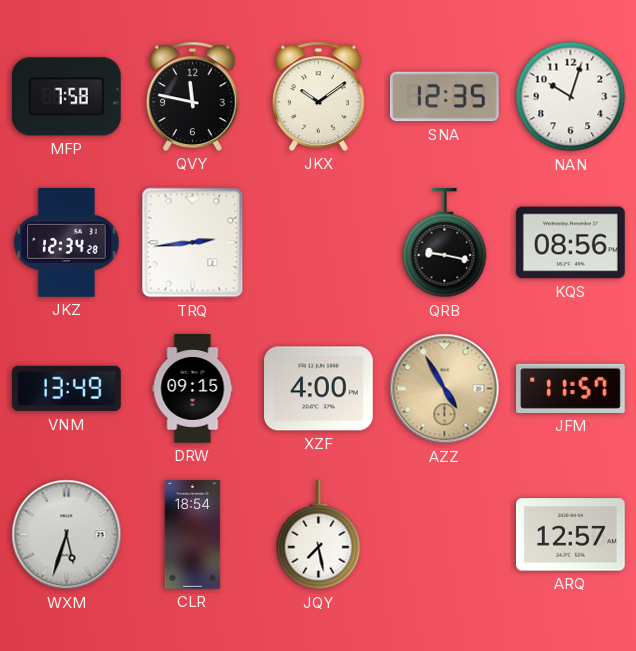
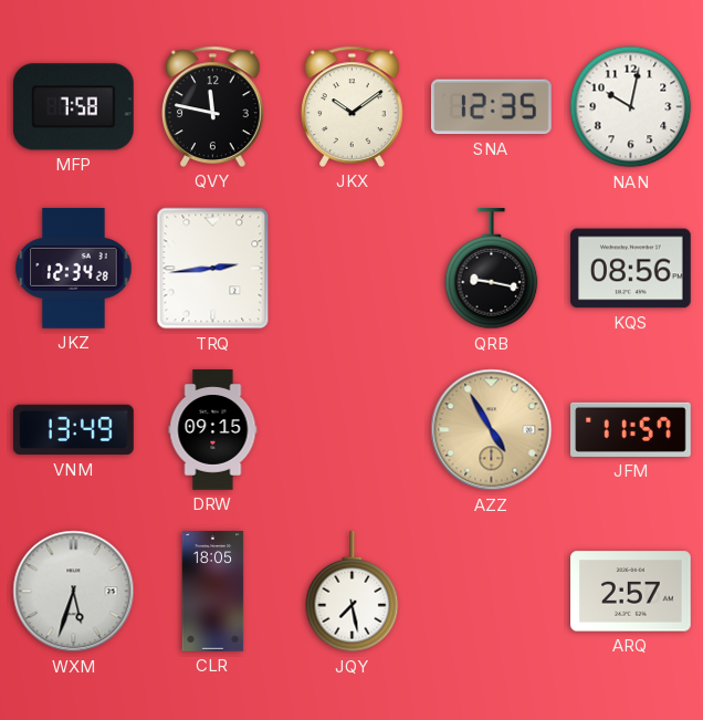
NAN: 10:03 -> 10:02
XZF: 4:00 -> none
CLR: 18:54 -> 18:05
ARQ: 12:57 -> 2:57
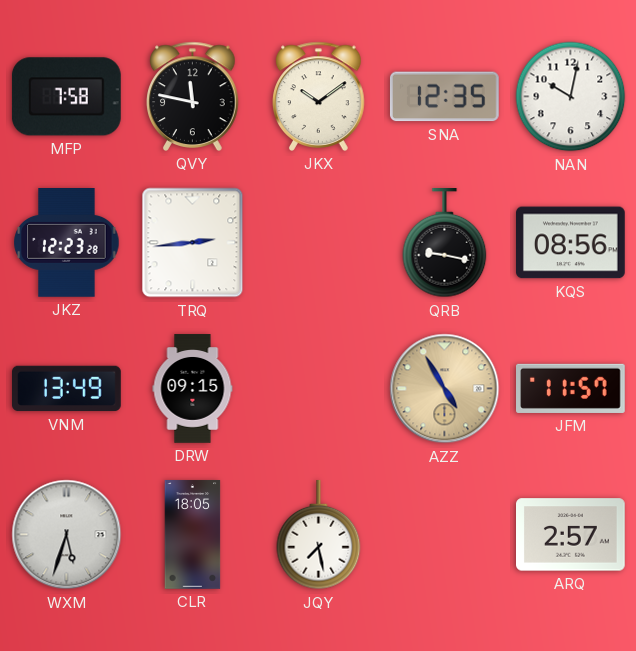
JKZ: 12:34 -> 12:23
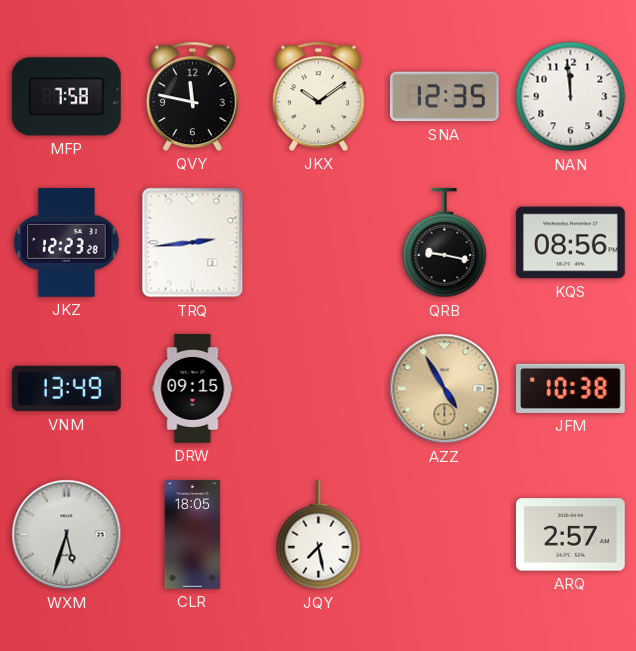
NAN: 10:02 -> 11:59
JFM: 11:57 -> 10:38
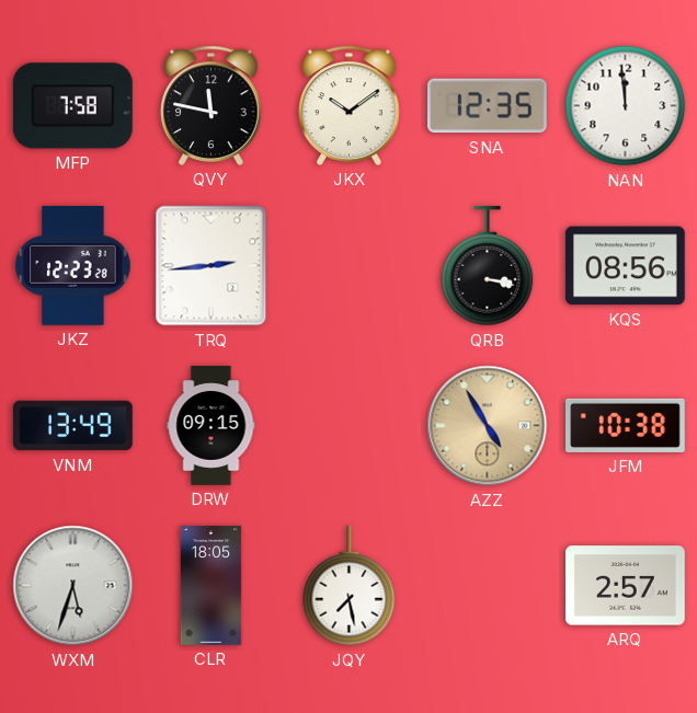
QRB: 9:17 -> 3:17
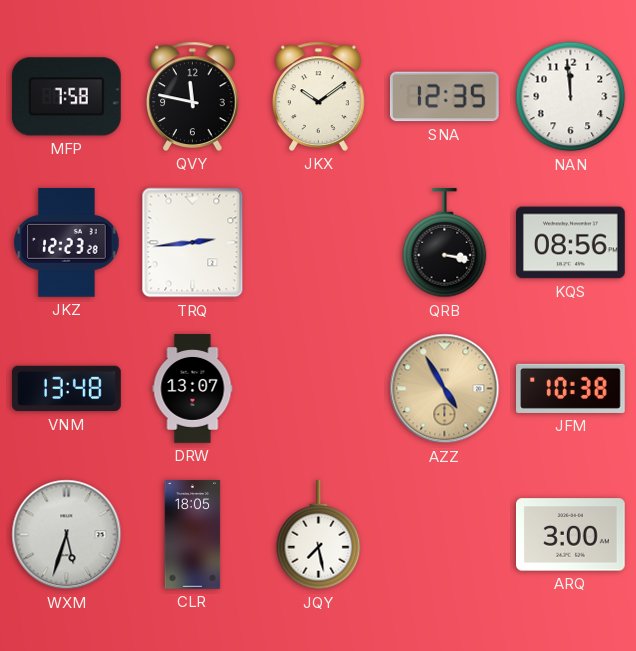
VNM: 13:49 -> 13:48
DRW: 09:15 -> 13:07
ARQ: 2:57 -> 3:00
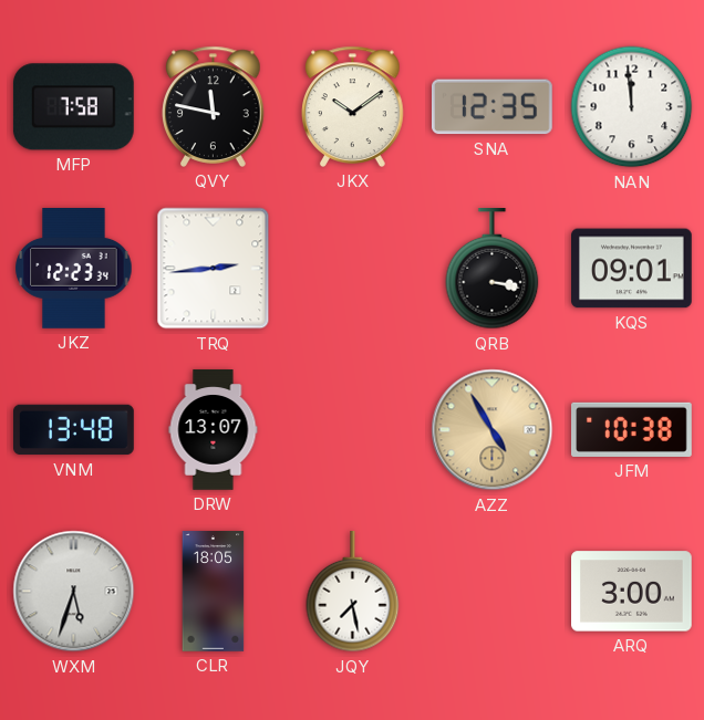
JKZ: 12:23:28 -> 12:23:34
KQS: 08:56 -> 09:01
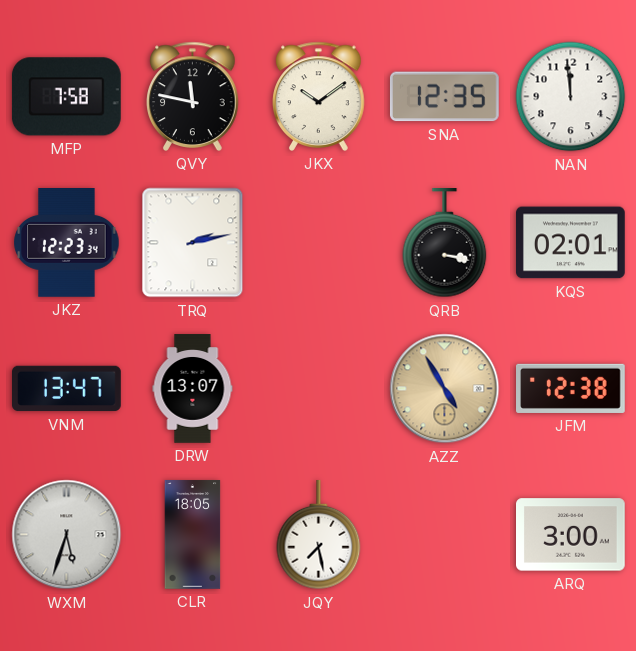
TRQ: 2:44 -> 2:13
KQS: 09:01 -> 02:01
VNM: 13:48 -> 13:47
JFM: 10:38 -> 12:38
